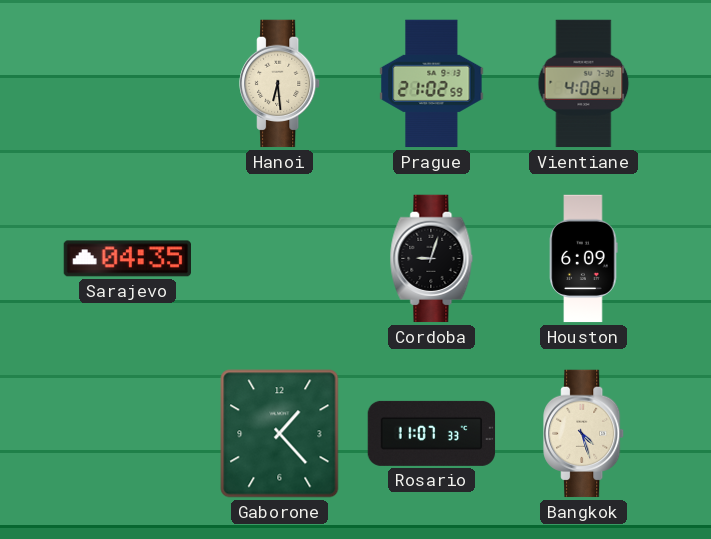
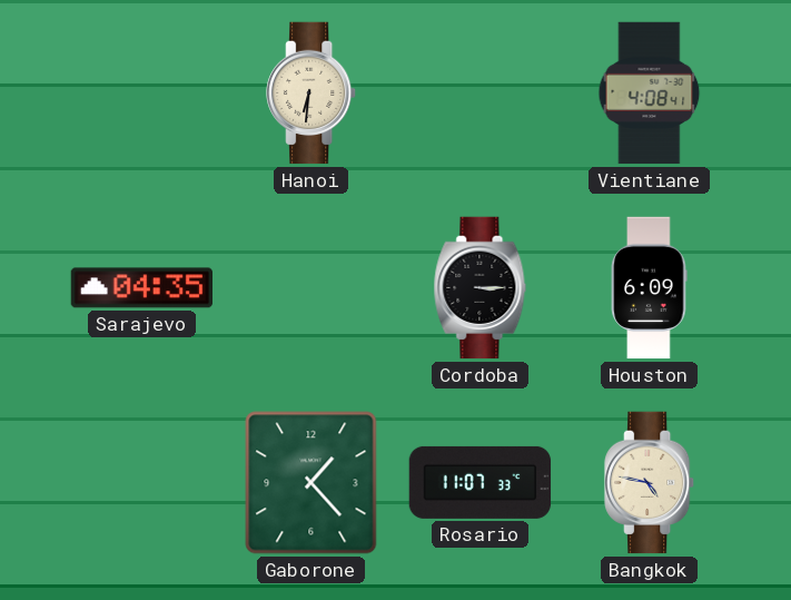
Hanoi: 6:29 -> 6:31
Prague: 21:02 -> none
Cordoba: 9:03 -> 3:15
Bangkok: 4:27 -> 4:47
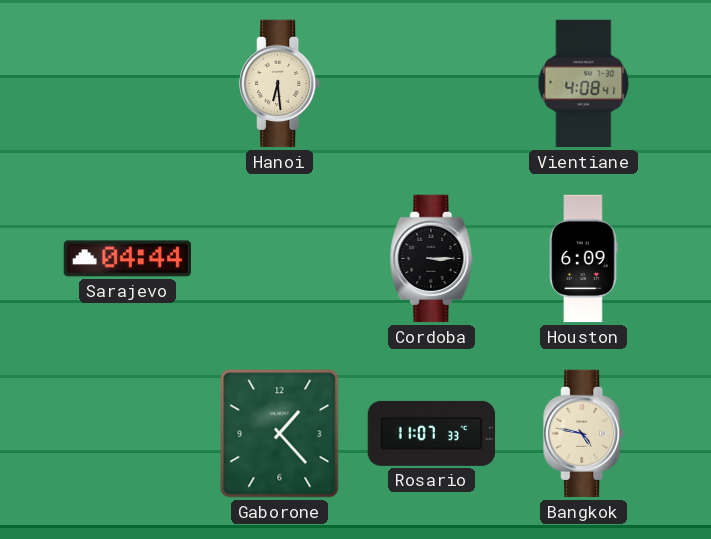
Hanoi: 6:31 -> 6:29
Sarajevo: 04:35 -> 04:44
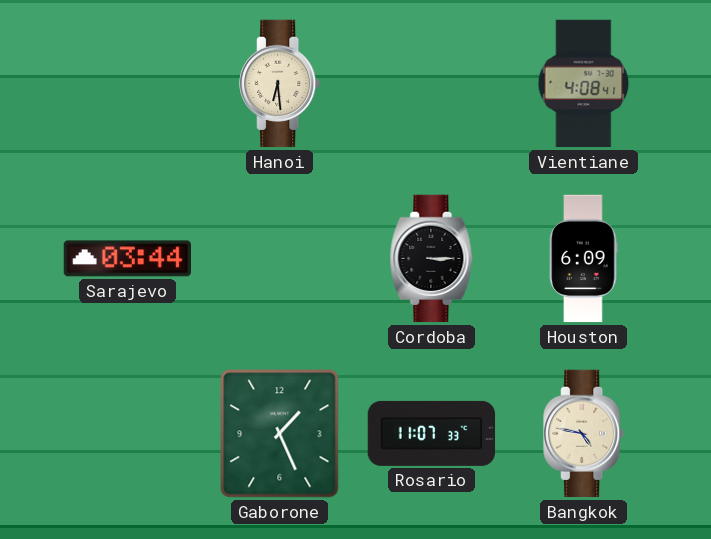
Sarajevo: 04:44 -> 03:44
Gaborone: 1:23 -> 1:26
